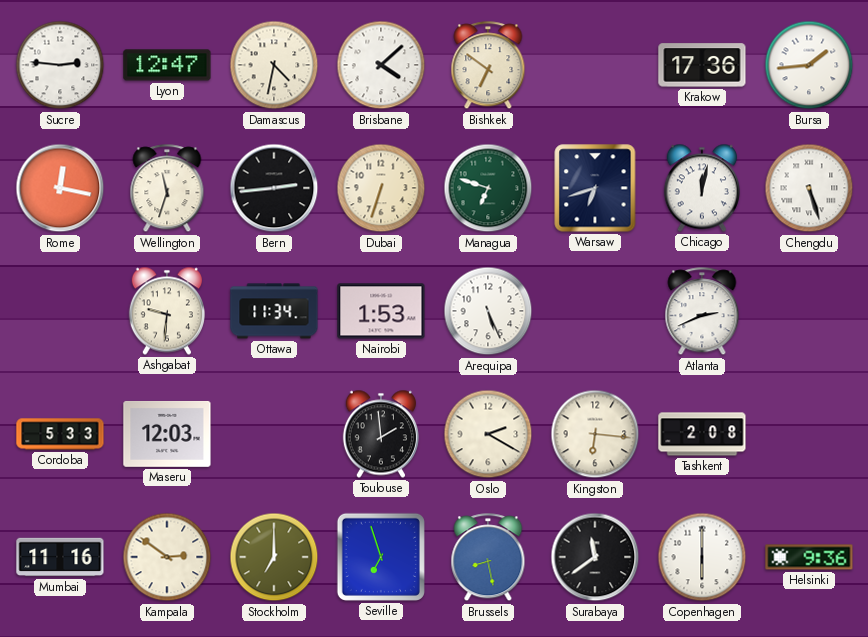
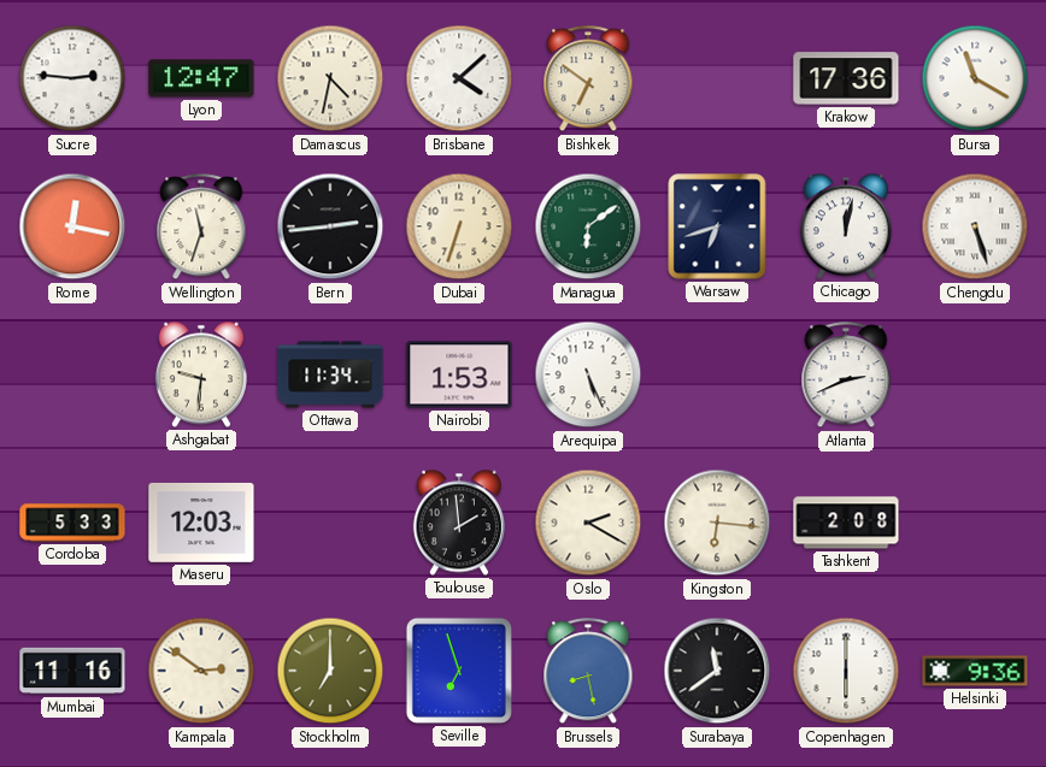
Bursa: 1:44 -> 11:20
Managua: 6:48 -> 6:09
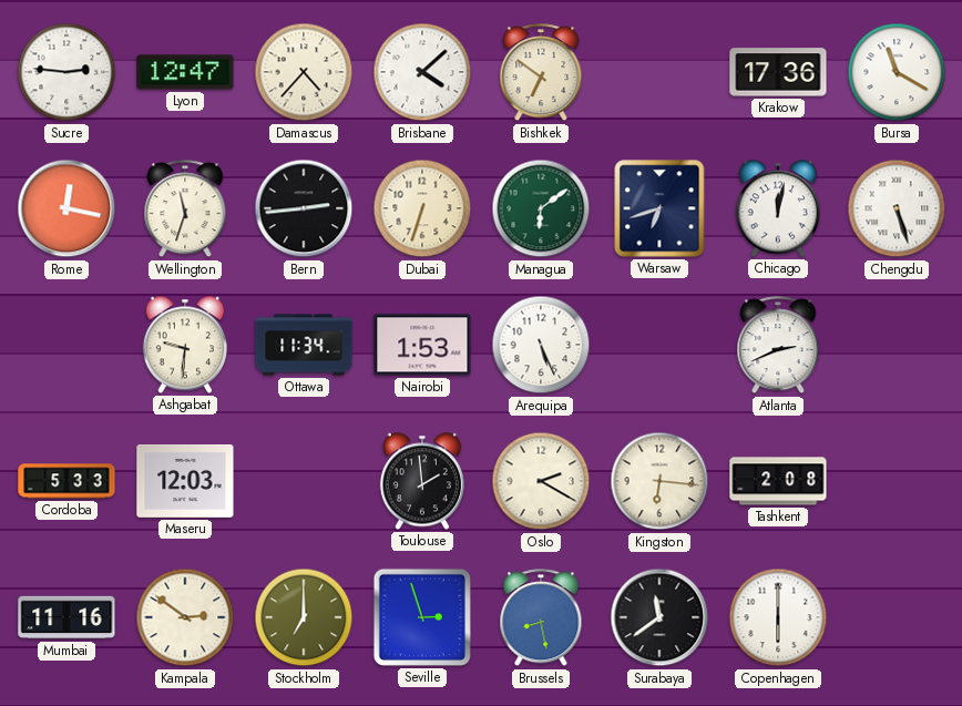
Damascus: 4:32 -> 4:37
Seville: 6:57 -> 2:57
Helsinki: 9:36 -> none
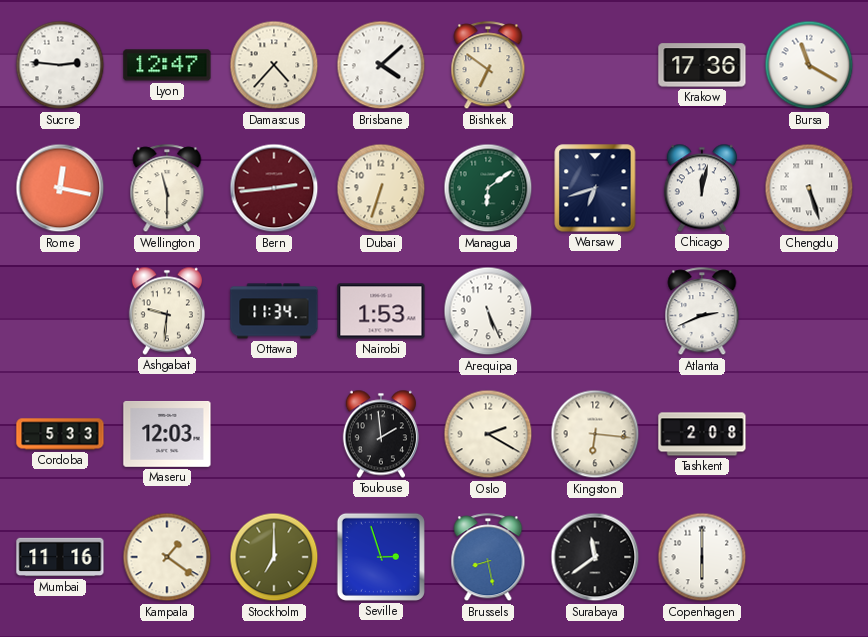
Wellington: 11:33 -> 11:30
Bern dial: black -> burgundy
Kampala: 2:51 -> 1:21
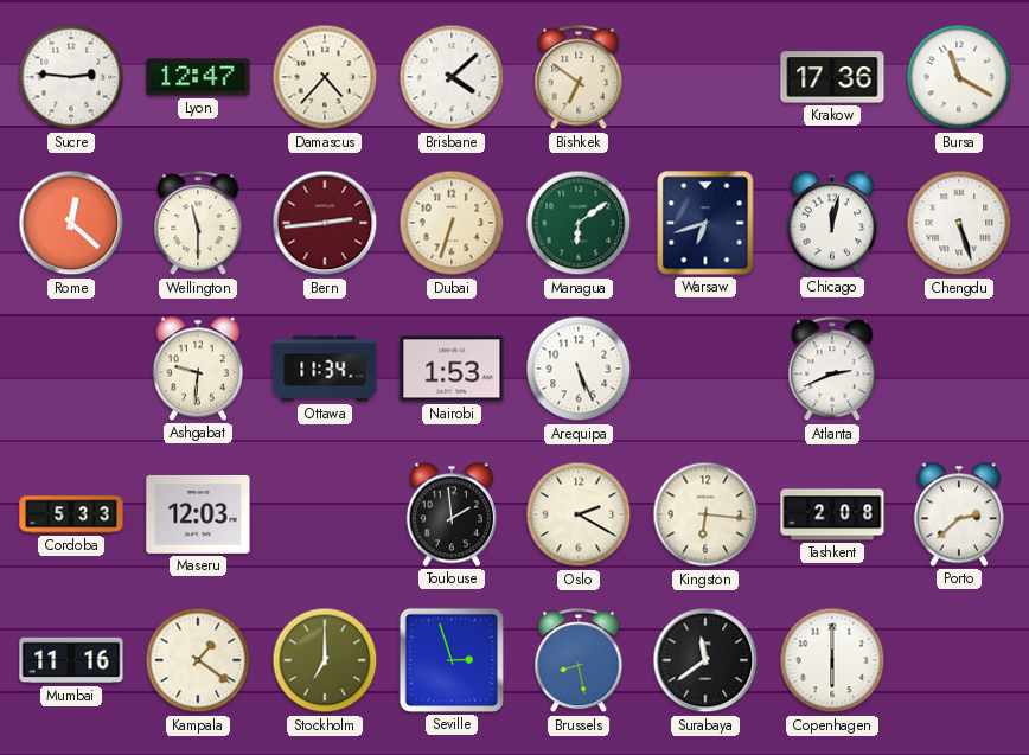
Rome: 12:17 -> 12:22
Porto: none -> 2:38
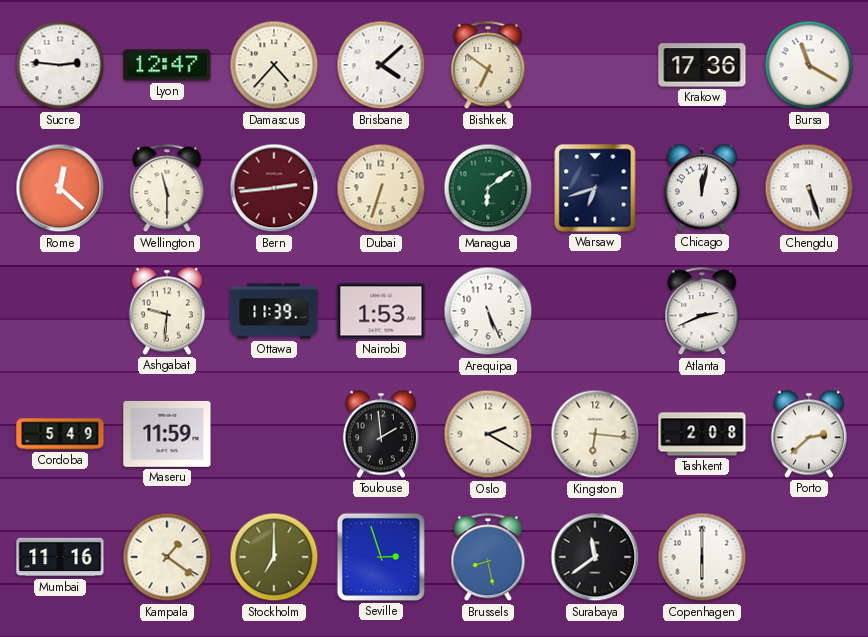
Ottawa: 11:34 -> 11:39
Cordoba: 5:33 -> 5:49
Maseru: 12:03 -> 11:59
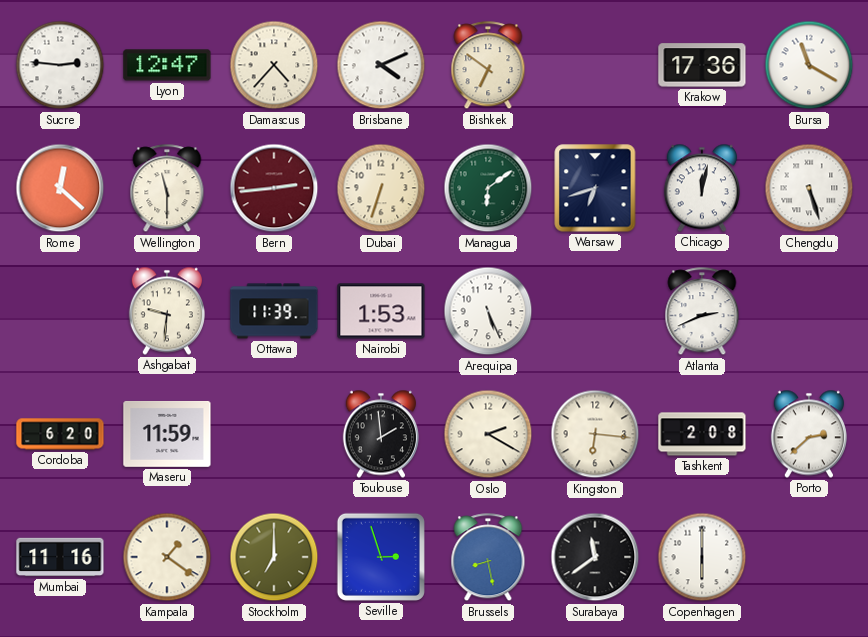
Brisbane: 4:08 -> 4:11
Cordoba: 5:49 -> 6:20
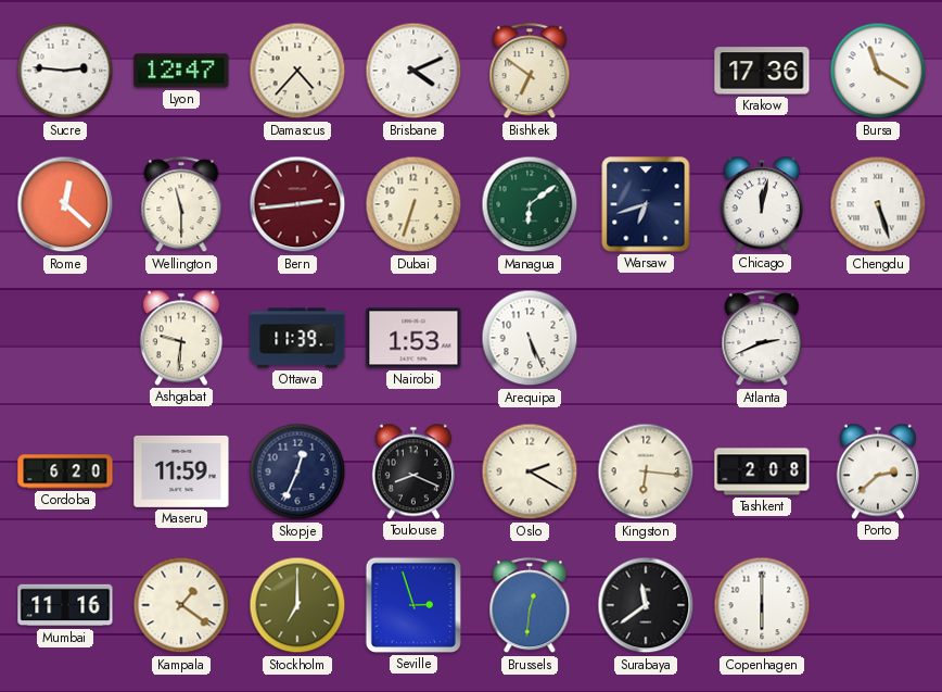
Skopje: none -> 12:34
Toulouse: 1:59 -> 8:19
Brussels: 8:28 -> 12:31
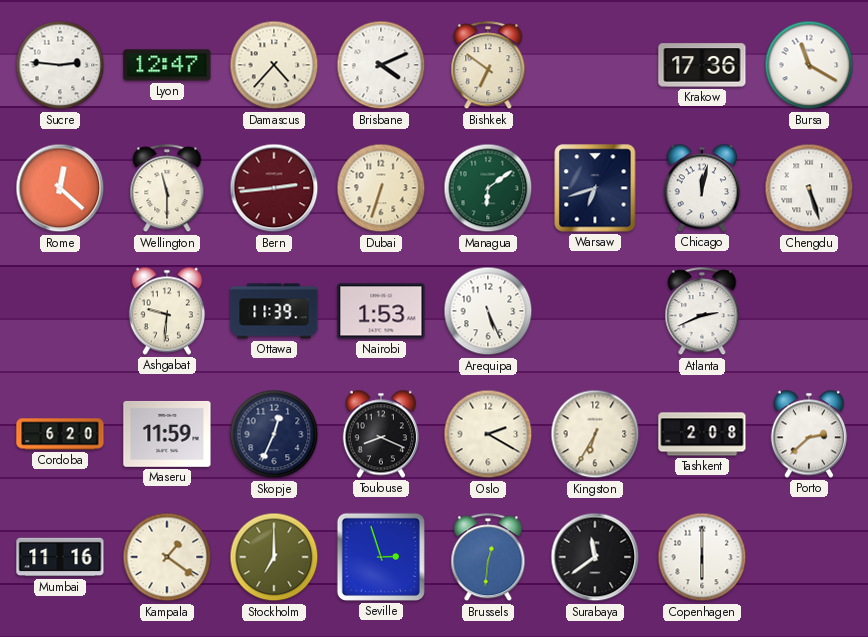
Kingston: 6:16 -> 6:35
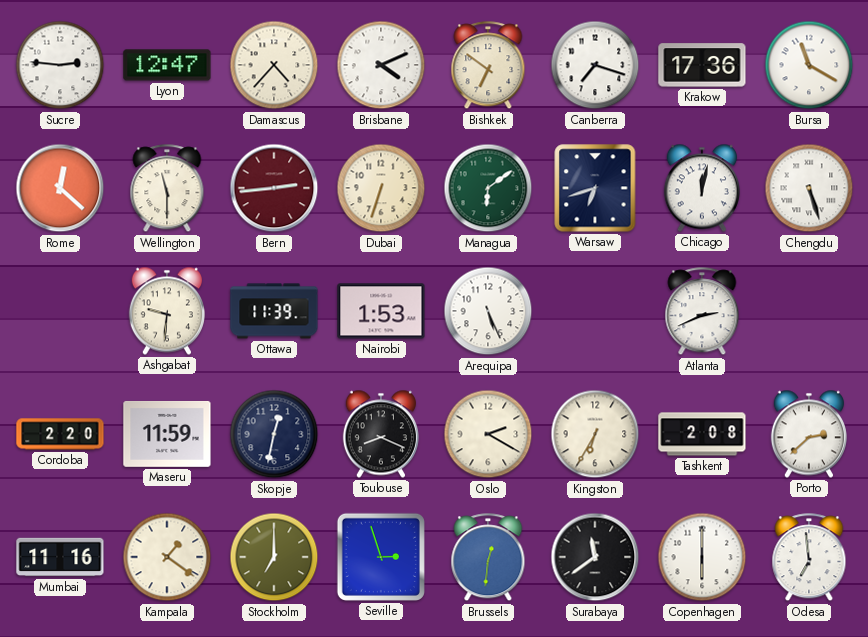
Canberra: none -> 7:18
Cordoba: 6:20 -> 2:20
Skopje: 12:34 -> 12:32
Odesa: none -> 6:59
